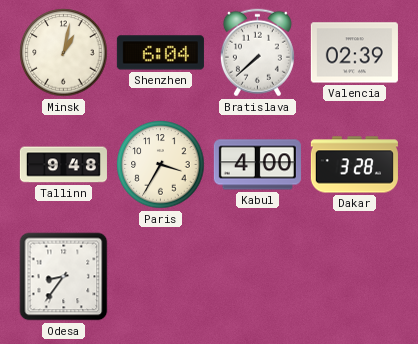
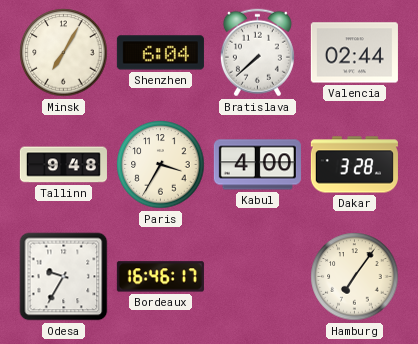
Minsk: 1:02 -> 7:05
Valencia: 02:39 -> 02:44
Odesa: 8:36 -> 9:35
Bordeaux: none -> 16:46
Hamburg: none -> 7:06
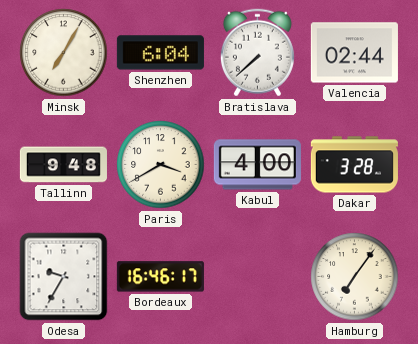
Paris: 3:35 -> 3:40
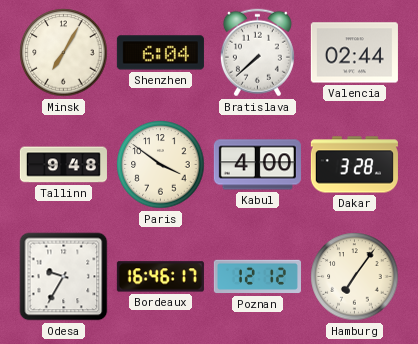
Paris: 3:40 -> 3:51
Poznan: none -> 12:12
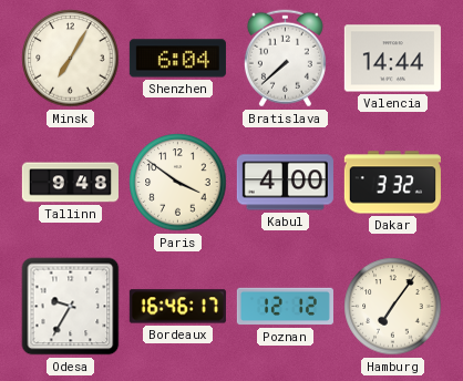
Valencia: 02:44 -> 14:44
Dakar: 3:28 -> 3:32
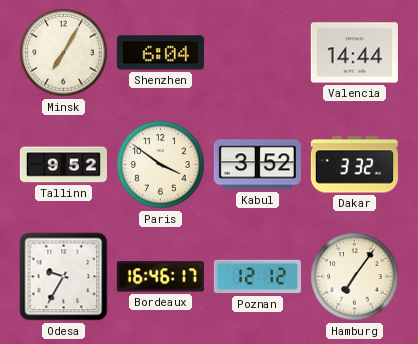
Bratislava: 7:38 -> none
Tallinn: 9:48 -> 9:52
Kabul: 4:00 -> 3:52
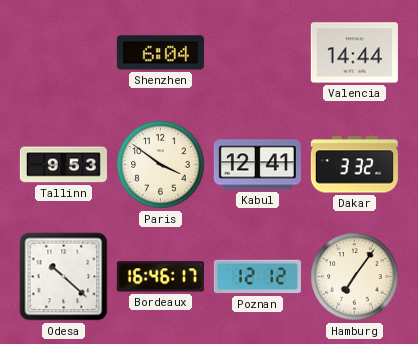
Minsk: 7:05 -> none
Tallinn: 9:52 -> 9:53
Kabul: 3:52 -> 12:41
Odesa: 9:35 -> 10:22
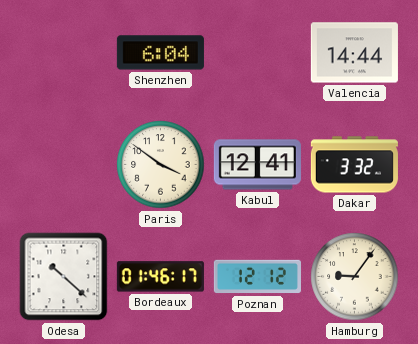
Tallinn: 9:53 -> none
Bordeaux: 16:46 -> 01:46
Hamburg: 7:06 -> 9:06
